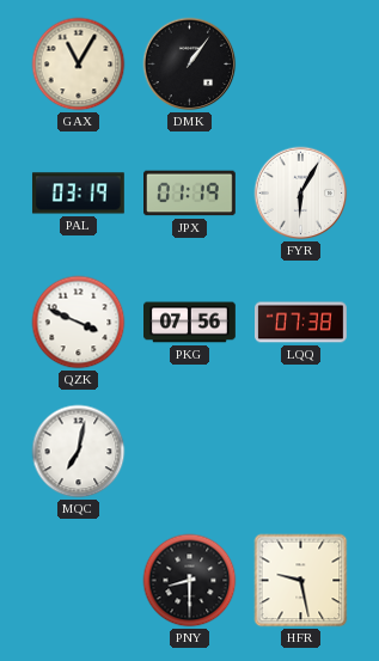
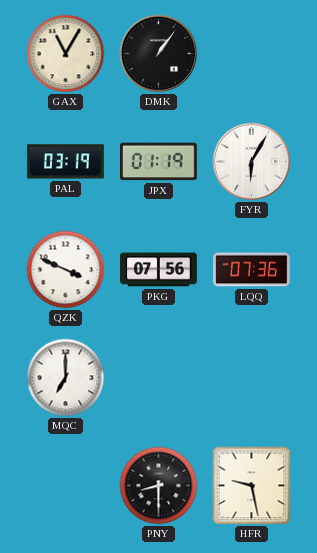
LQQ: 07:38 -> 07:36
MQC: 7:02 -> 7:00
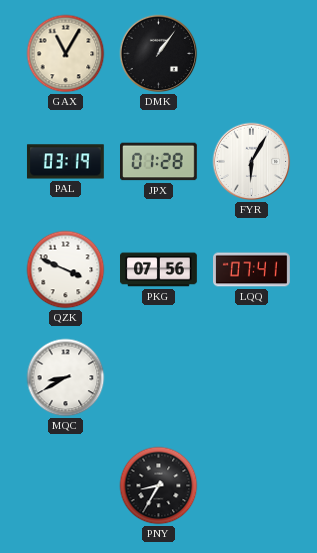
JPX: 01:19 -> 01:28
LQQ: 07:36 -> 07:41
MQC: 7:00 -> 8:40
PNY: 8:30 -> 8:35
HFR: 9:28 -> none
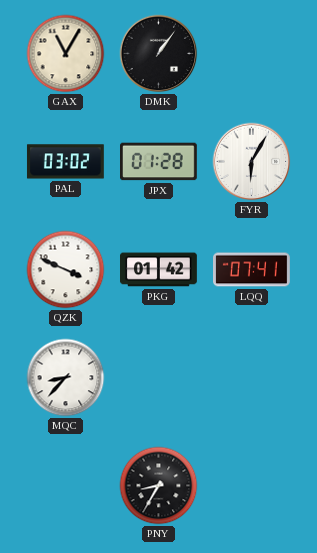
PAL: 03:19 -> 03:02
PKG: 07:56 -> 01:42
MQC: 8:40 -> 8:37
